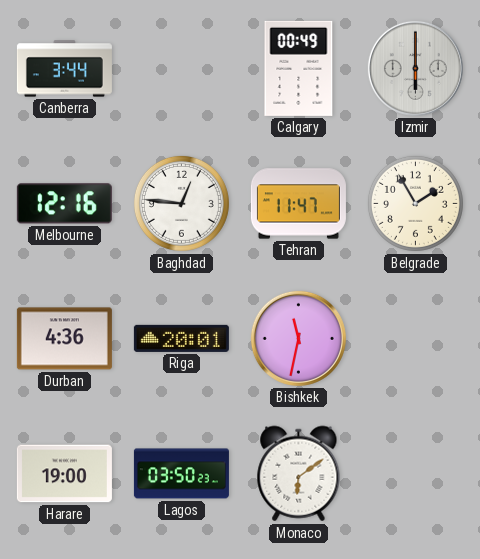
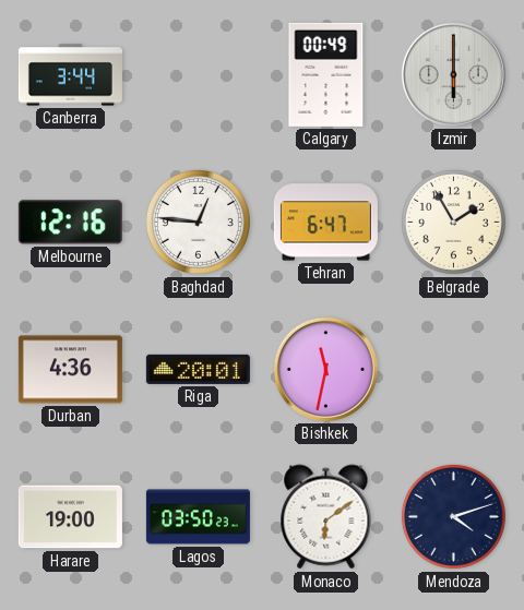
Tehran: 11:47 -> 6:47
Mendoza: none -> 4:12
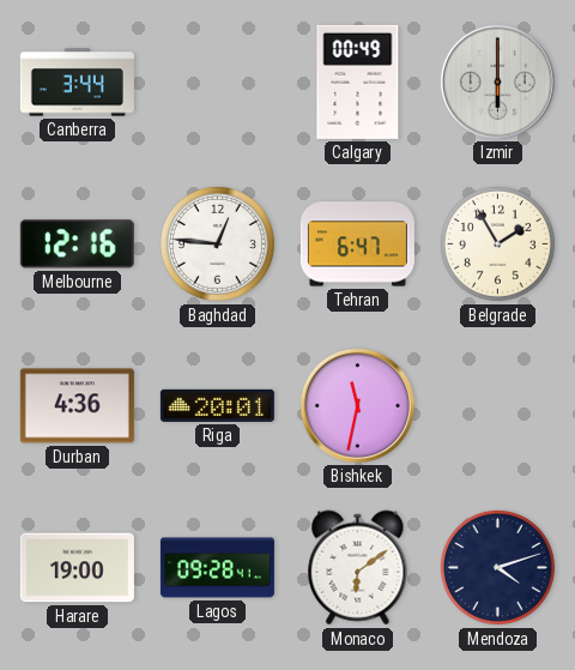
Lagos: 03:50 -> 09:28
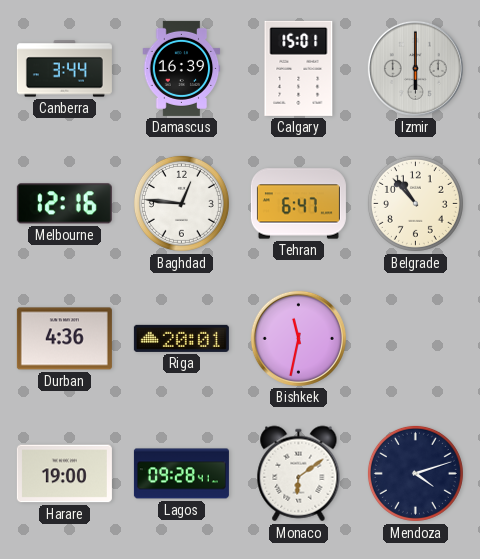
Damascus: none -> 16:39
Calgary: 00:49 -> 15:01
Belgrade: 1:55 -> 10:53
